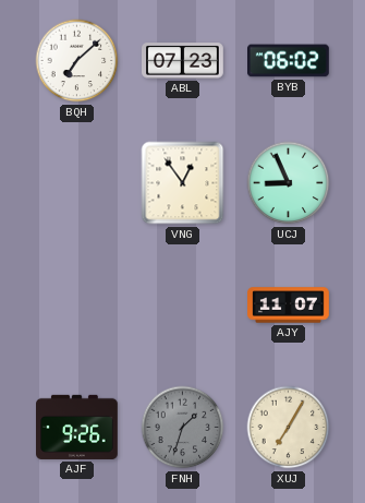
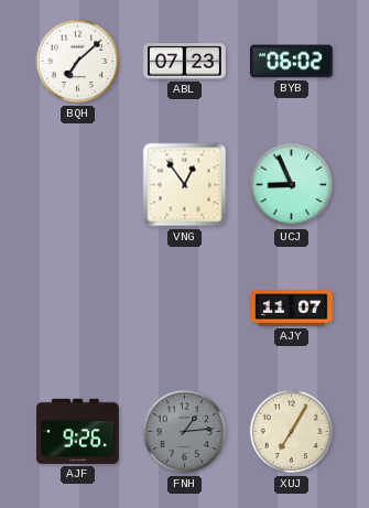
FNH: 1:33 -> 1:14
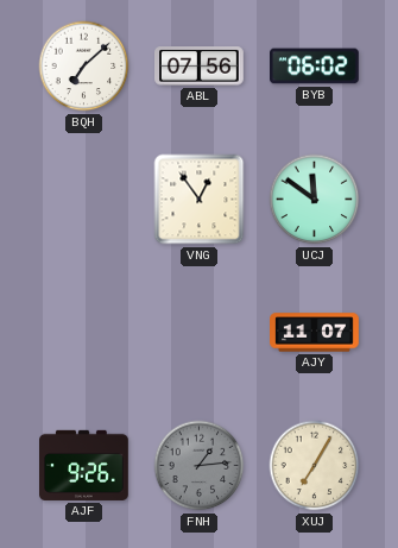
ABL: 07:23 -> 07:56
UCJ: 8:56 -> 11:51
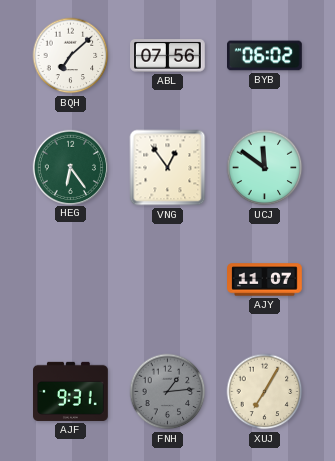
HEG: none -> 6:24
AJF: 9:26 -> 9:31
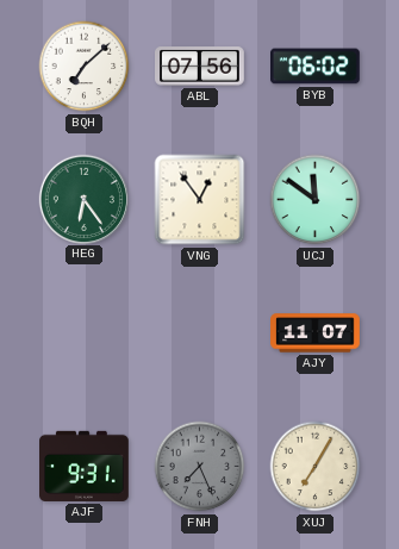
FNH: 1:14 -> 7:26
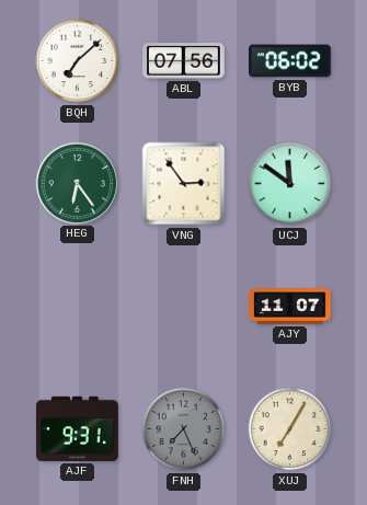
VNG: 12:54 -> 2:54
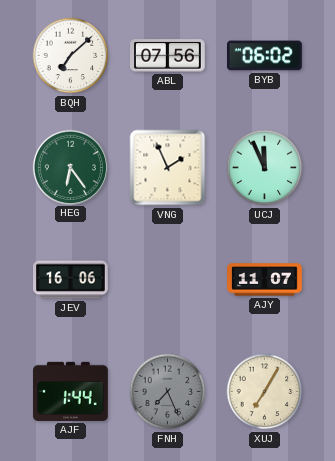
VNG: 2:54 -> 1:56
UCJ: 11:51 -> 11:56
JEV: none -> 16:06
AJF: 9:31 -> 1:44
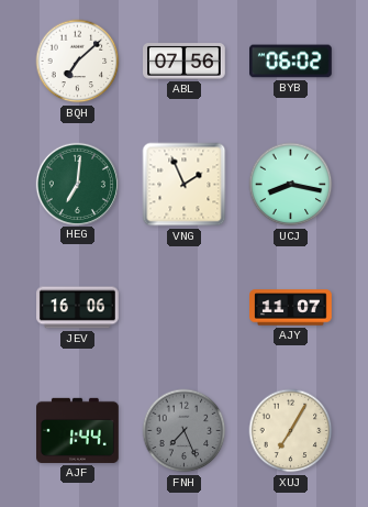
HEG: 6:24 -> 7:01
UCJ: 11:56 -> 8:17
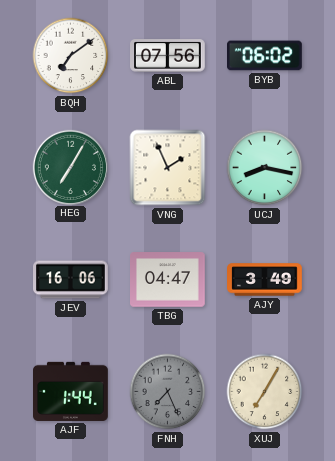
BQH: 7:08 -> 7:09
HEG: 7:01 -> 7:05
TBG: none -> 04:47
AJY: 11:07 -> 3:49
